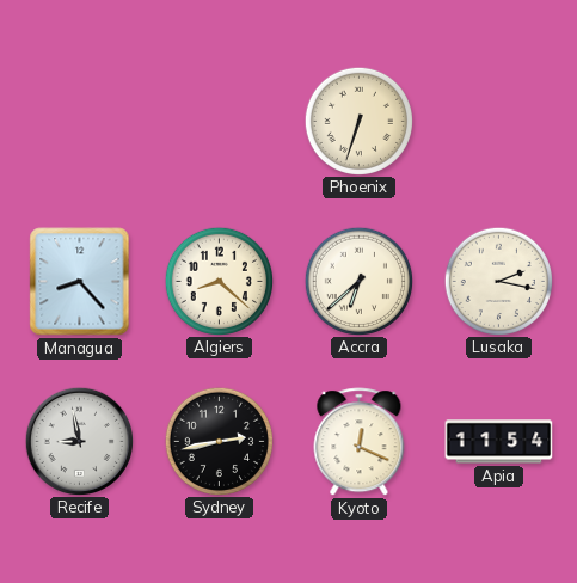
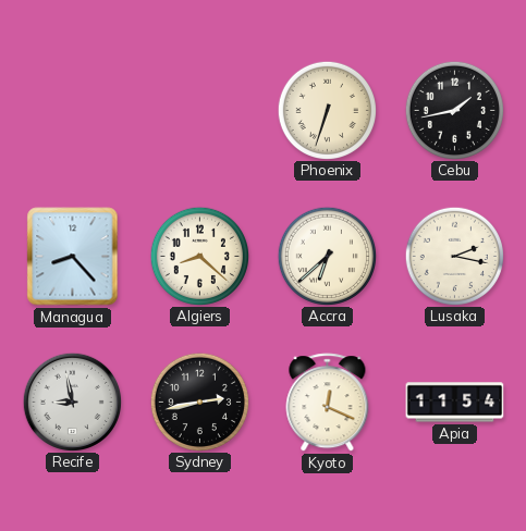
Cebu: none -> 1:43
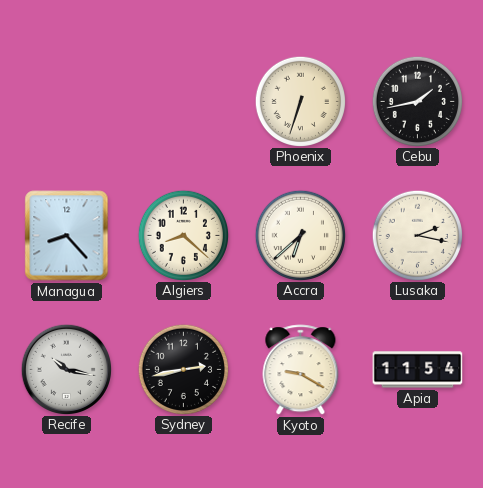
Recife: 8:58 -> 10:17
Kyoto: 12:19 -> 9:20
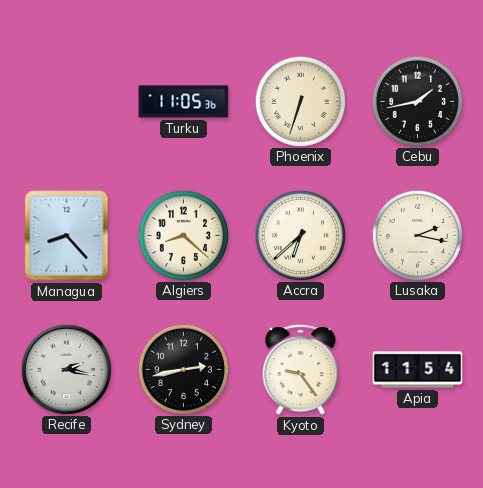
Turku: none -> 11:05
Recife: 10:17 -> 2:17
Kyoto: 9:20 -> 9:24
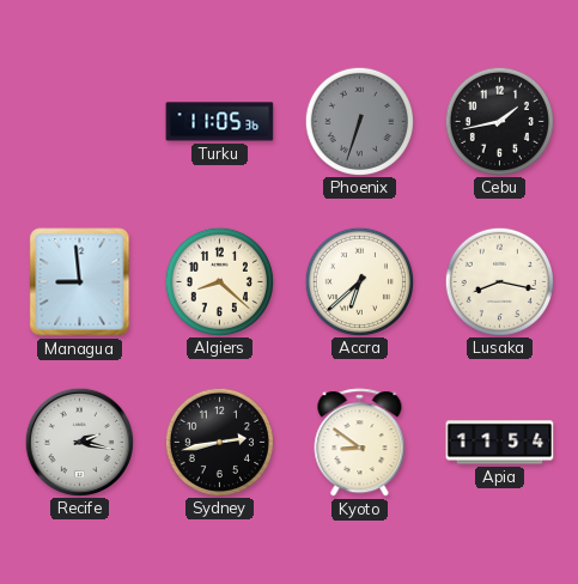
Phoenix dial: cream -> grey
Managua: 8:23 -> 8:59
Lusaka: 2:17 -> 8:17
Kyoto: 9:24 -> 8:51
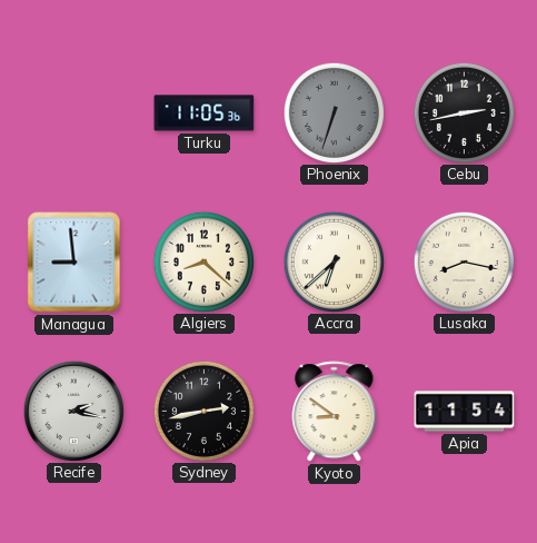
Cebu: 1:43 -> 2:43
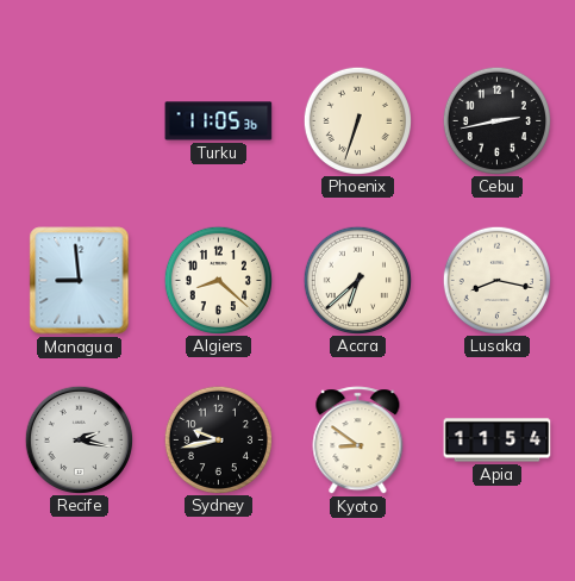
Phoenix dial: grey -> cream
Sydney: 2:43 -> 9:43
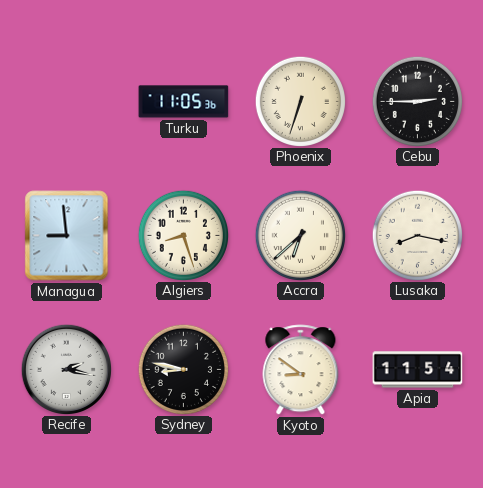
Cebu: 2:43 -> 2:45
Algiers: 8:22 -> 8:27
Sydney: 9:43 -> 8:47
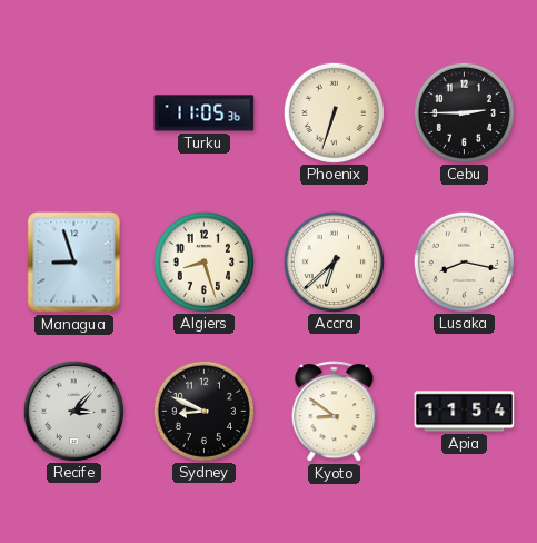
Managua: 8:59 -> 8:57
Recife: 2:17 -> 3:07
Sydney: 8:47 -> 8:49
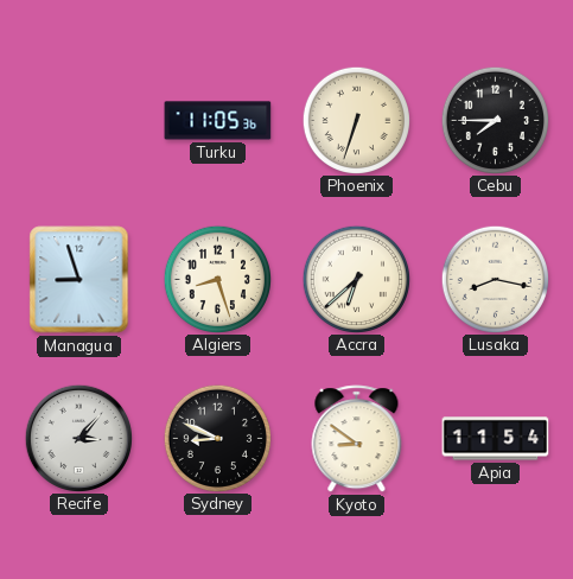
Cebu: 2:45 -> 7:45
